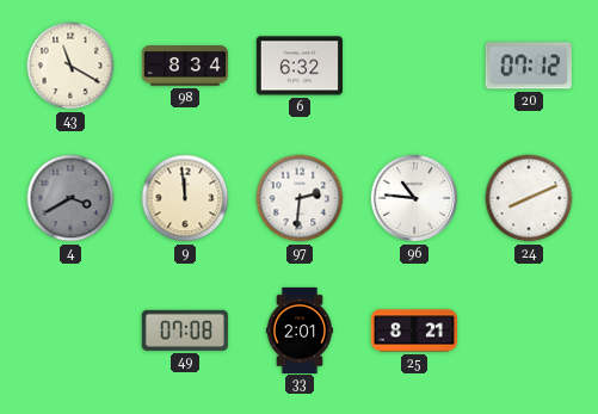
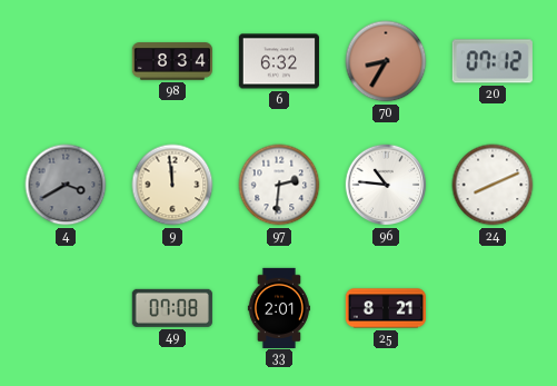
43: 11:20 -> none
70: none -> 8:35
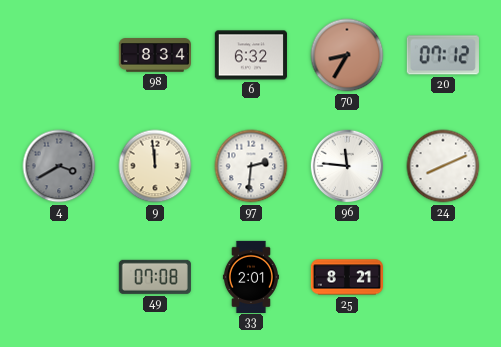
96: 10:46 -> 11:46
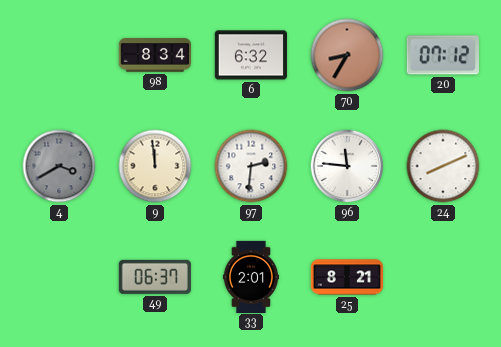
49: 07:08 -> 06:37
